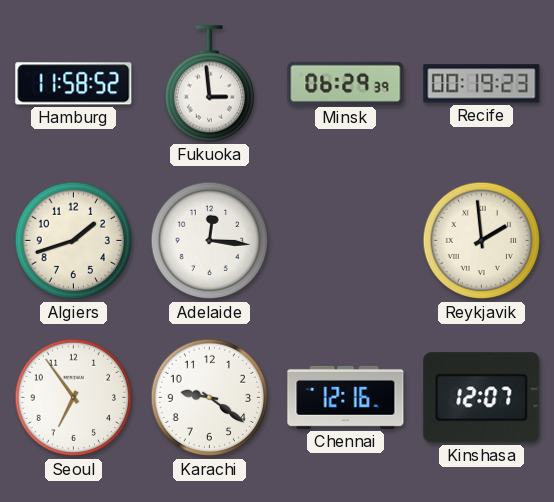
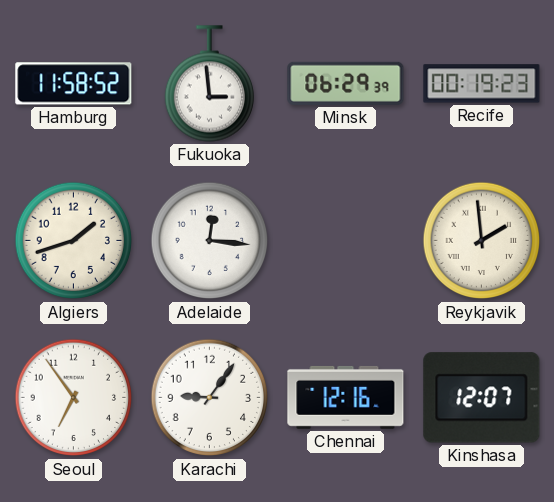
Karachi: 9:21 -> 9:06
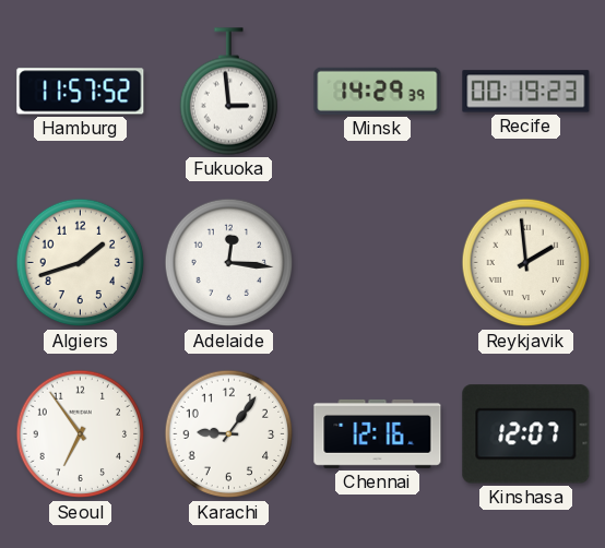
Hamburg: 11:58 -> 11:57
Minsk: 06:29 -> 14:29
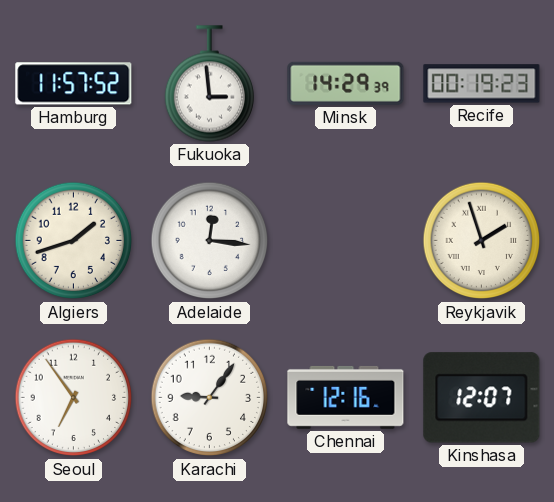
Reykjavik: 1:59 -> 1:57
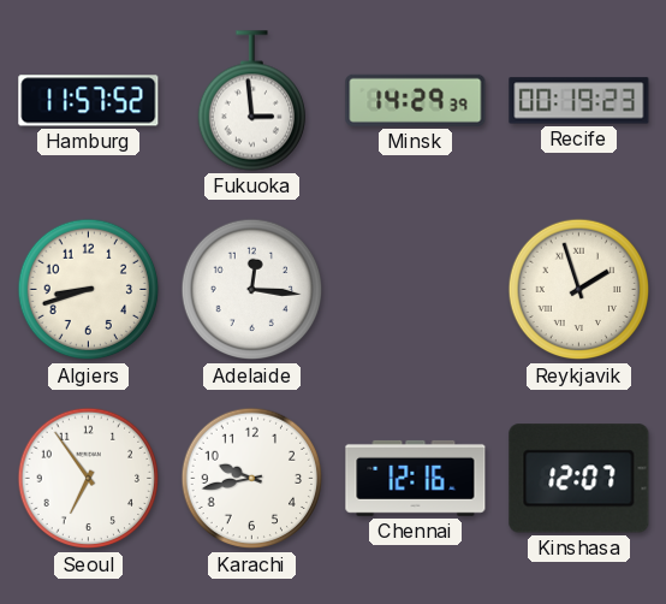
Algiers: 1:42 -> 8:42
Karachi: 9:06 -> 9:43
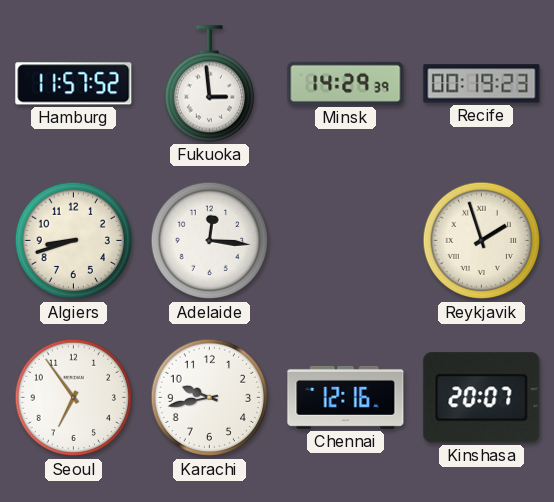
Kinshasa: 12:07 -> 20:07
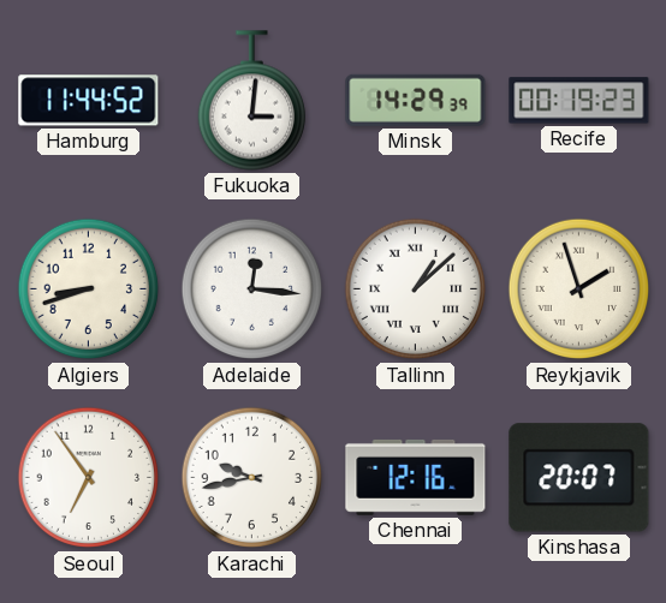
Hamburg: 11:57 -> 11:44
Fukuoka: 2:59 -> 3:01
Tallinn: none -> 1:08
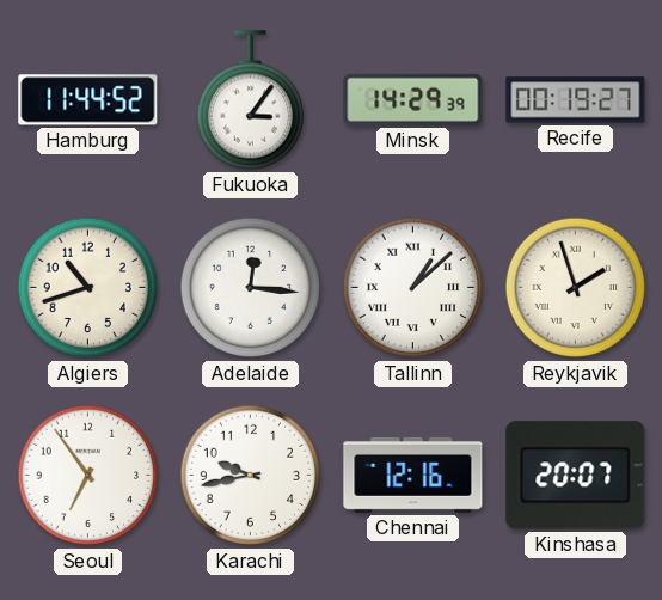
Fukuoka: 3:01 -> 3:06
Recife: 00:19:23 -> 00:19:27
Algiers: 8:42 -> 10:42
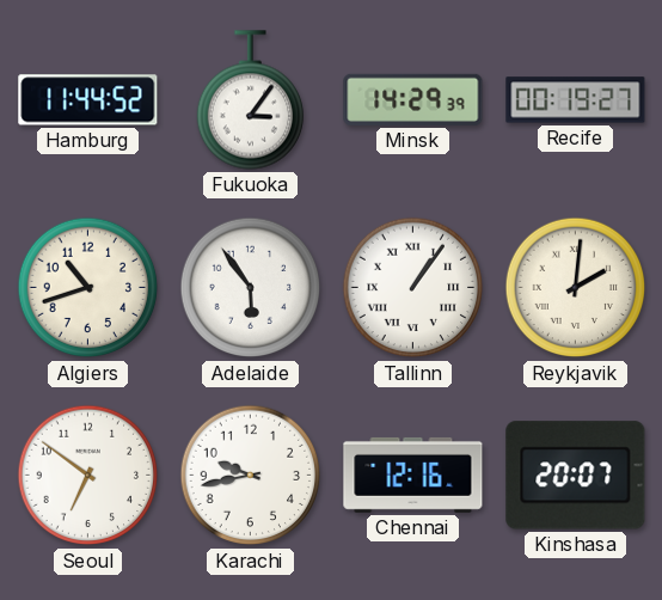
Adelaide: 12:16 -> 5:54
Tallinn: 1:08 -> 1:06
Reykjavik: 1:57 -> 2:01
Seoul: 6:54 -> 6:51
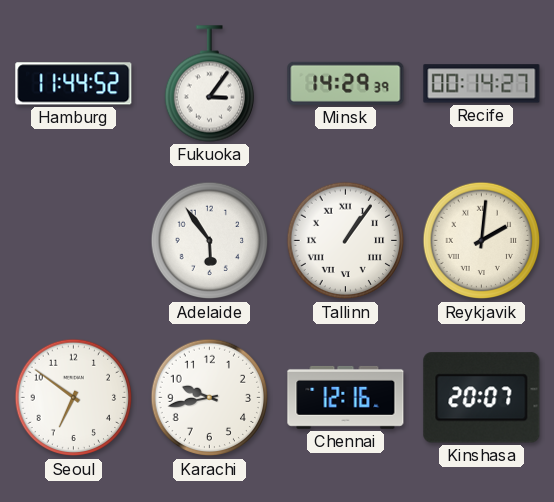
Recife: 00:19 -> 00:14
Algiers: 10:42 -> none
